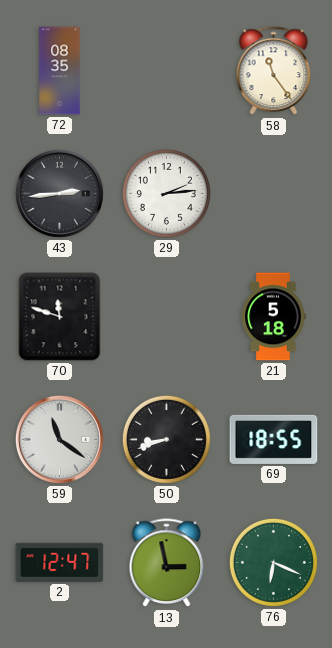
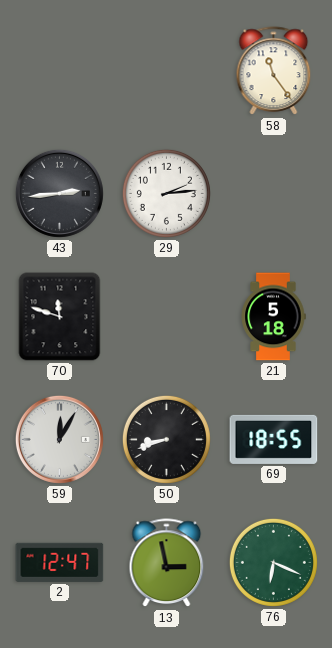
72: 08:35 -> none
59: 11:21 -> 12:05
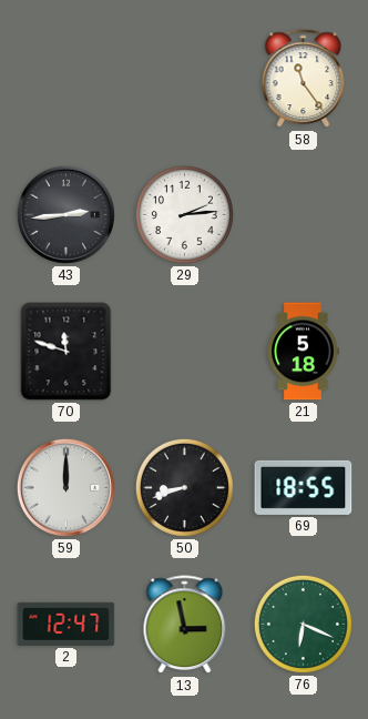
59: 12:05 -> 12:00
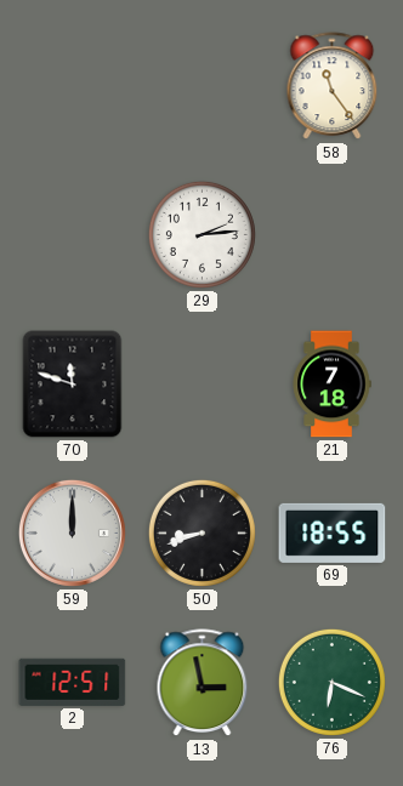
43: 2:44 -> none
21: 5:18 -> 7:18
2: 12:47 -> 12:51
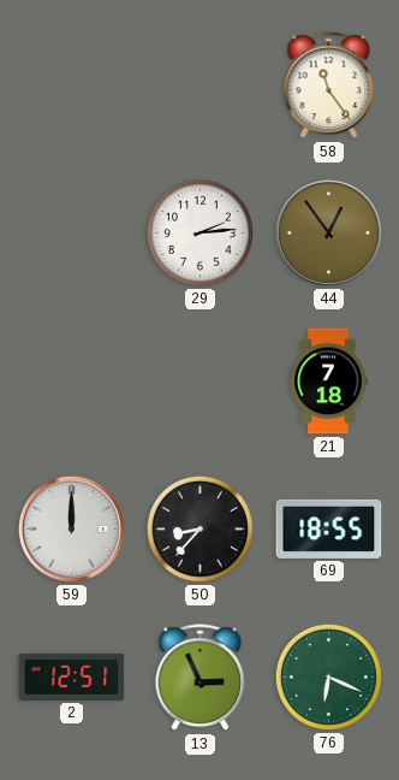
44: none -> 12:54
70: 11:48 -> none
50: 8:42 -> 8:37
13: 2:58 -> 2:56
